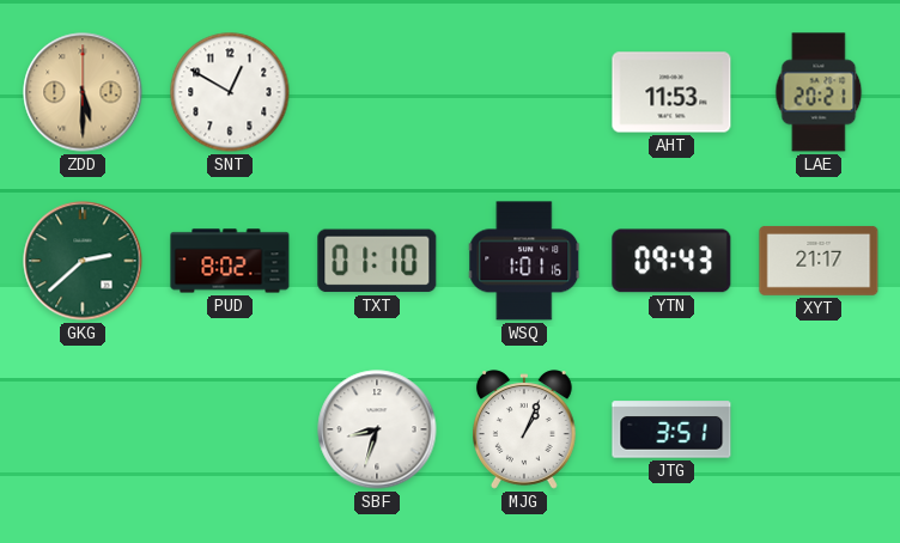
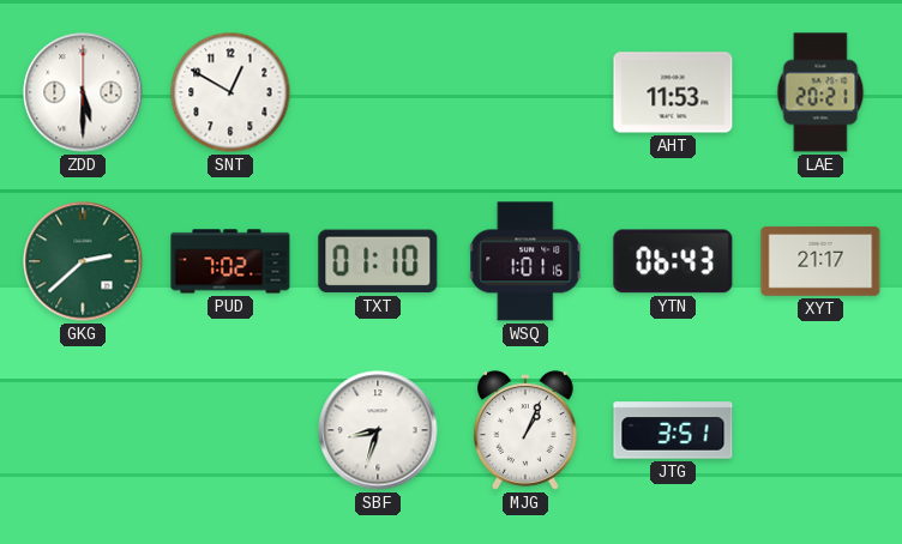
ZDD dial: champagne -> white
PUD: 8:02 -> 7:02
YTN: 09:43 -> 06:43
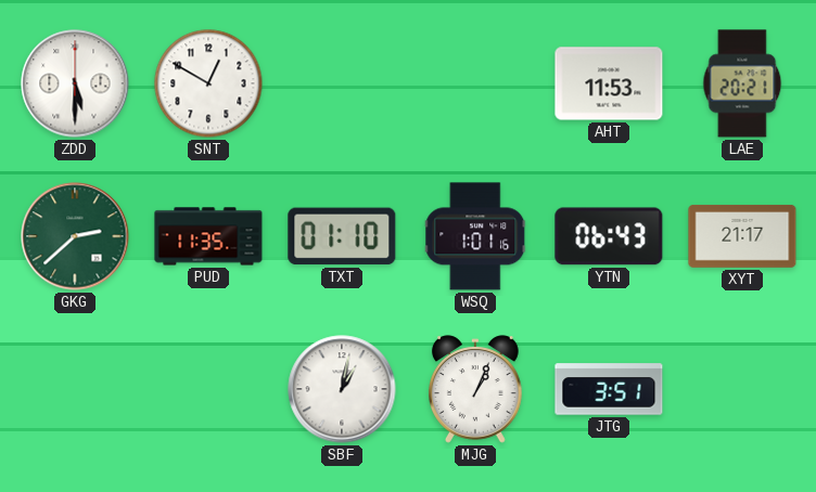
PUD: 7:02 -> 11:35
SBF: 8:33 -> 1:02
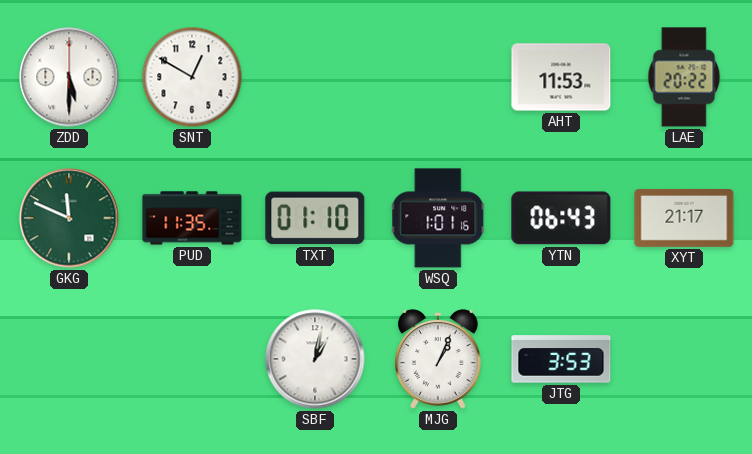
LAE: 20:21 -> 20:22
GKG: 2:38 -> 11:49
JTG: 3:51 -> 3:53
